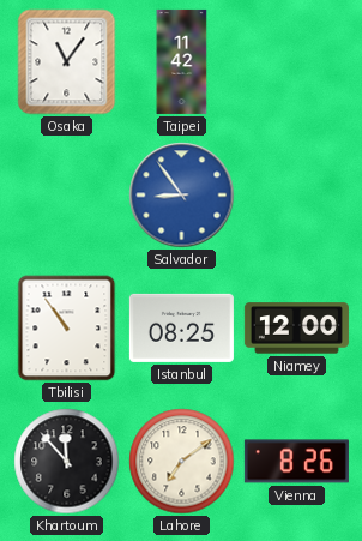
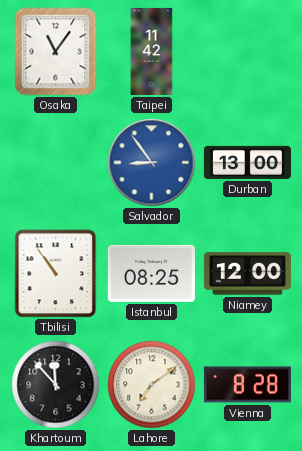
Durban: none -> 13:00
Vienna: 8:26 -> 8:28
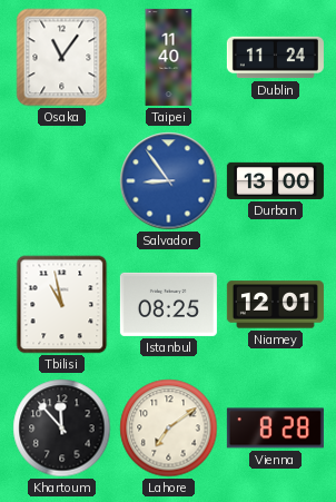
Taipei: 11:42 -> 11:40
Dublin: none -> 11:24
Tbilisi: 10:54 -> 10:58
Niamey: 12:00 -> 12:01
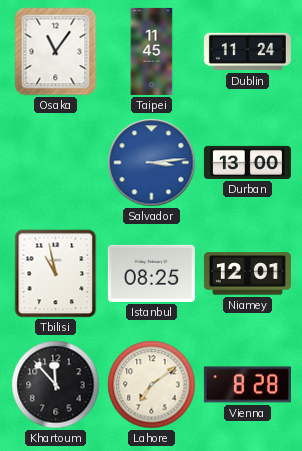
Taipei: 11:40 -> 11:45
Salvador: 8:54 -> 3:14
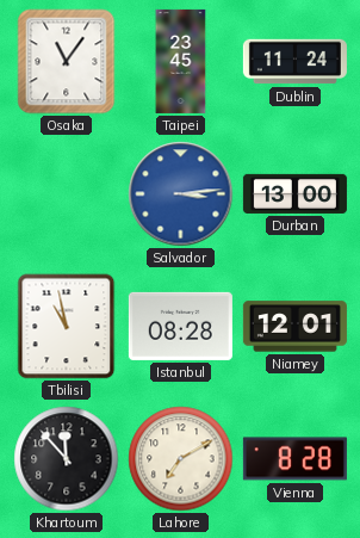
Taipei: 11:45 -> 23:45
Istanbul: 08:25 -> 08:28
Lahore: 7:09 -> 7:10
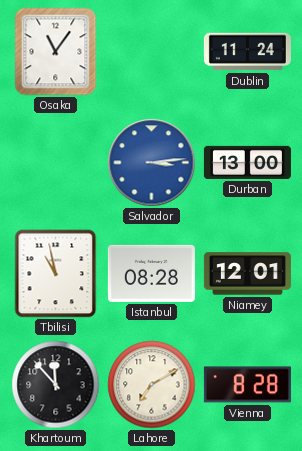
Taipei: 23:45 -> none
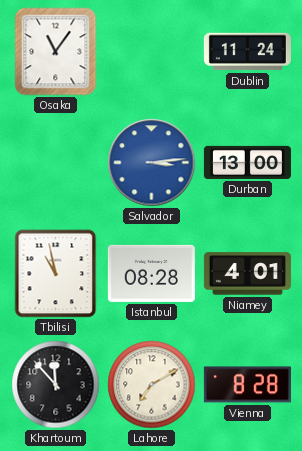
Niamey: 12:01 -> 4:01
